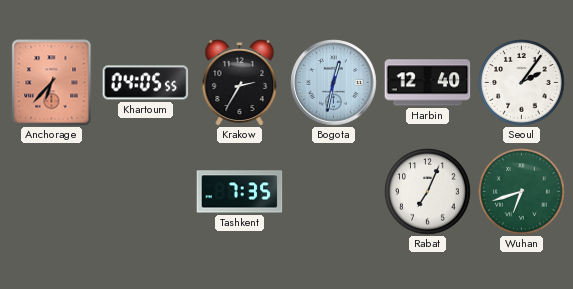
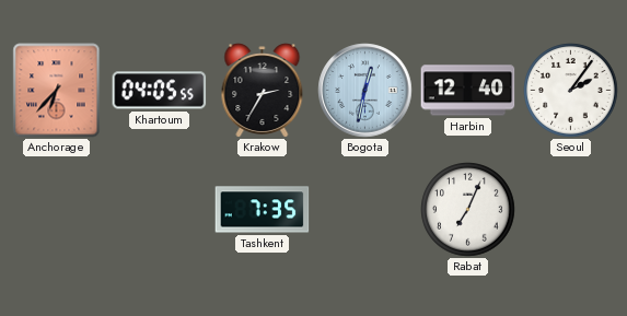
Wuhan: 6:42 -> none
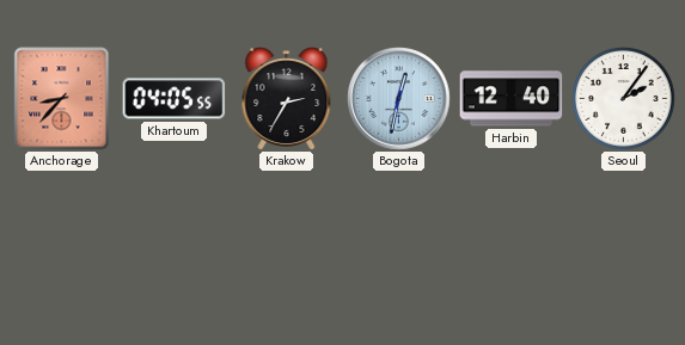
Anchorage: 6:37 -> 8:37
Tashkent: 7:35 -> none
Rabat: 7:04 -> none
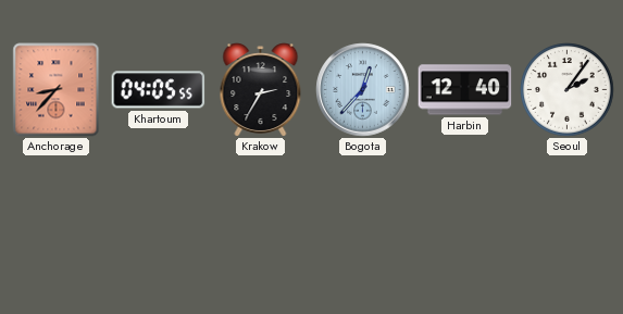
Bogota: 12:32 -> 12:37
